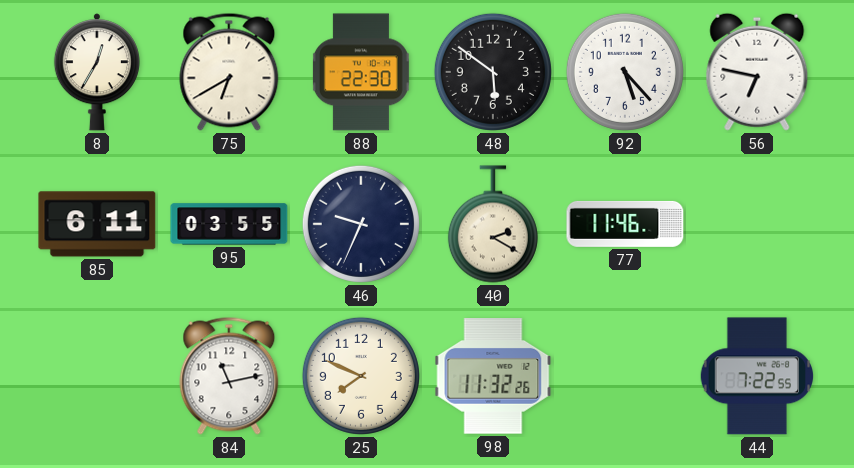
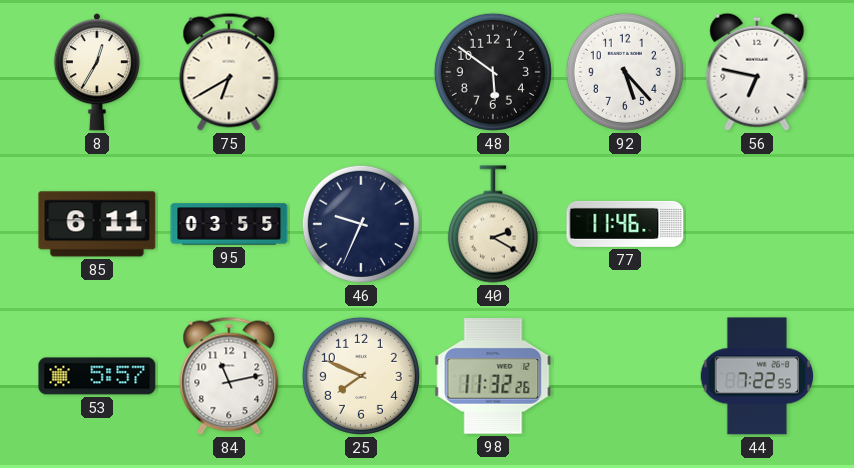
88: 22:30 -> none
53: none -> 5:57
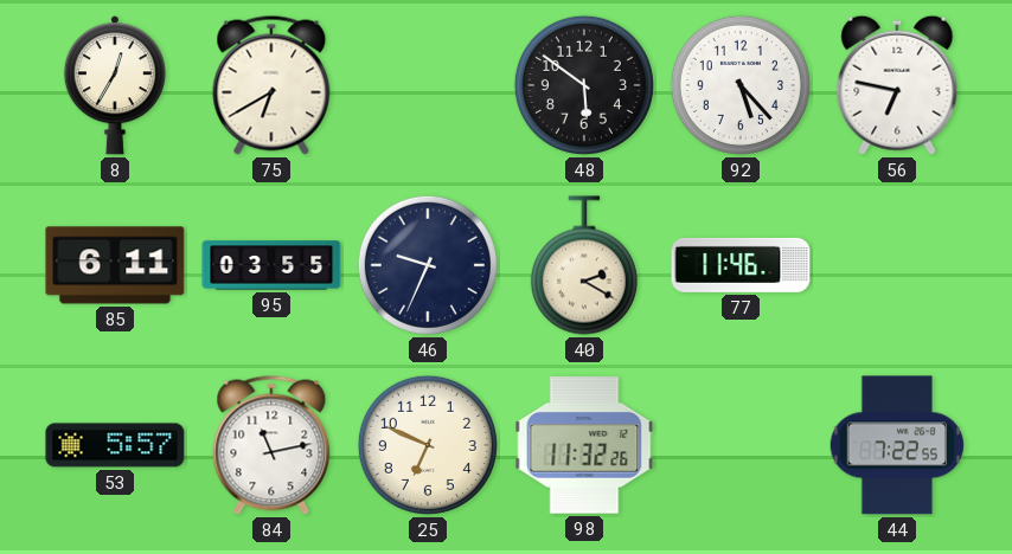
25: 7:49 -> 6:49
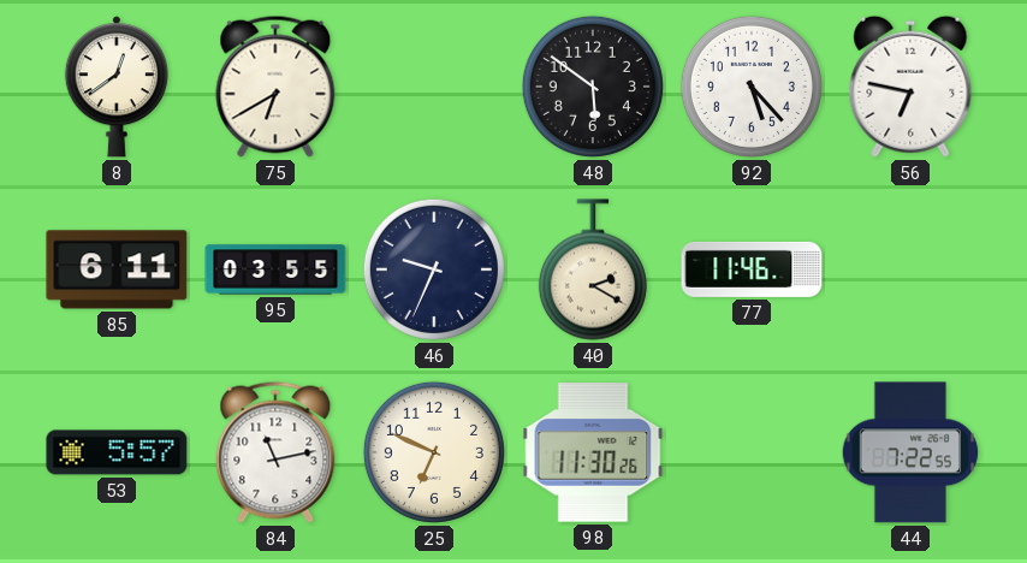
8: 12:35 -> 12:39
98: 11:32 -> 11:30
